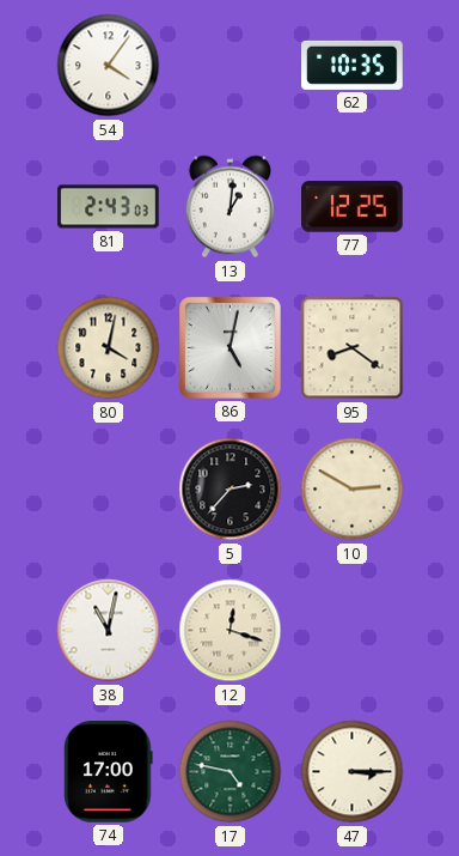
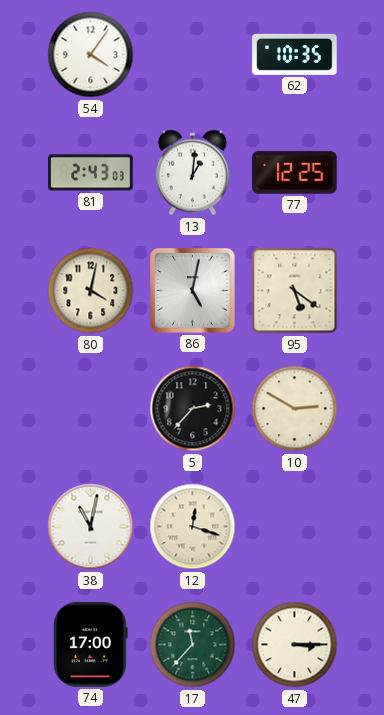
95: 8:21 -> 5:21
17: 4:47 -> 11:37
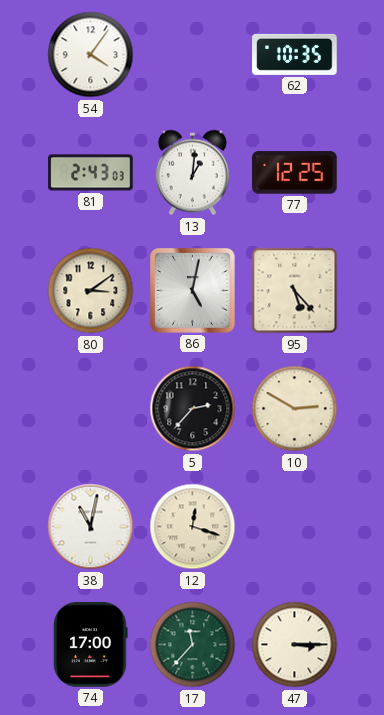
80: 4:02 -> 3:09
95: 5:21 -> 5:23
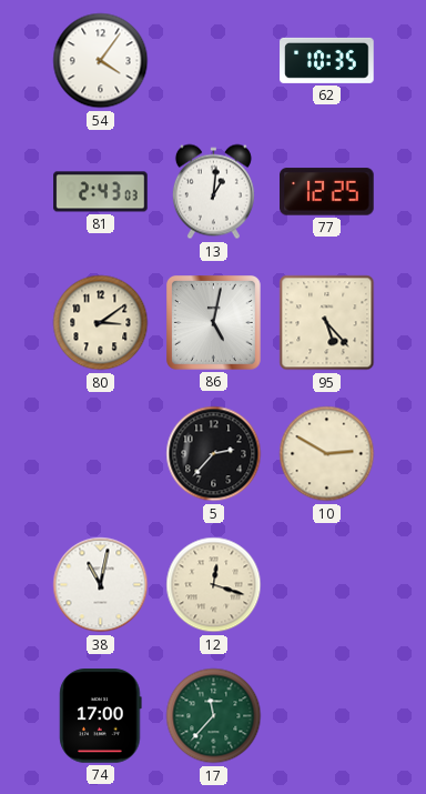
47: 3:15 -> none
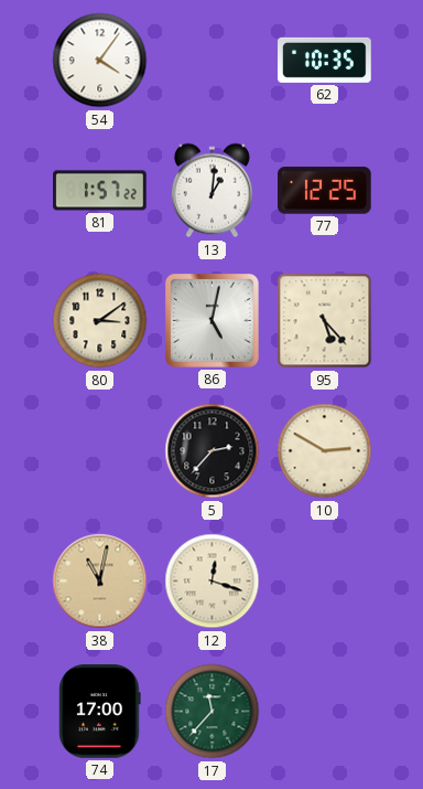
81: 2:43 -> 1:57
38 dial: white -> champagne
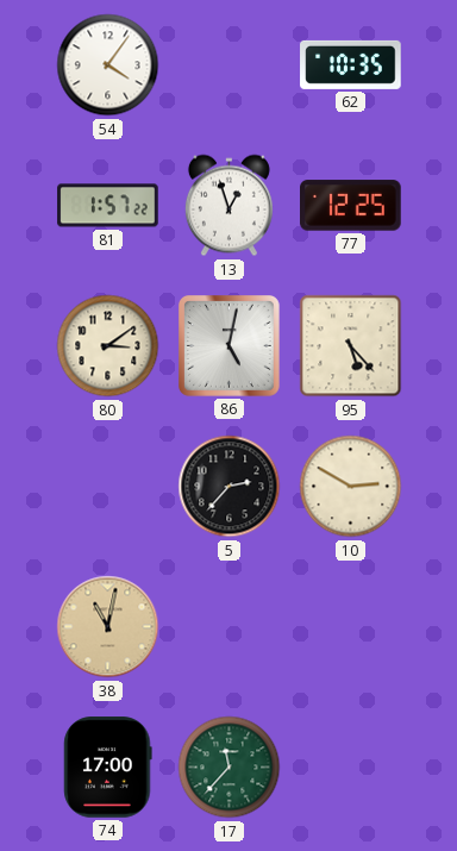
13: 1:01 -> 12:57
12: 12:18 -> none
